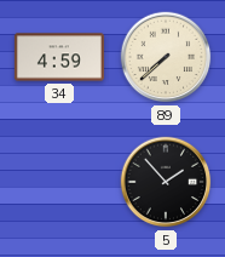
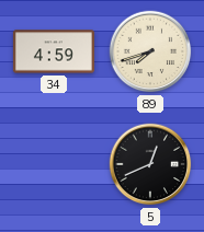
89: 7:38 -> 7:42
5: 1:53 -> 12:41
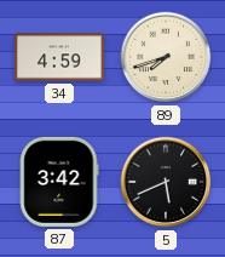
87: none -> 3:42
5: 12:41 -> 5:41
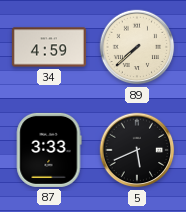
89: 7:42 -> 7:38
87: 3:42 -> 3:33
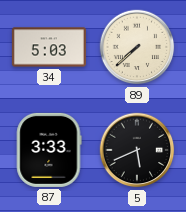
34: 4:59 -> 5:03
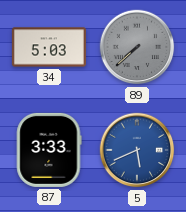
89 dial: cream -> grey
5 dial: black -> blue
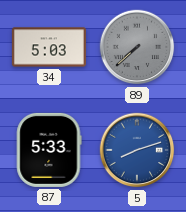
87: 3:33 -> 5:33
5: 5:41 -> 8:12
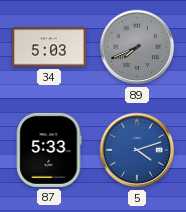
89: 7:38 -> 7:41
5: 8:12 -> 4:12
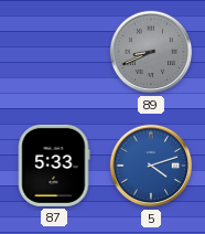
34: 5:03 -> none
89: 7:41 -> 8:41
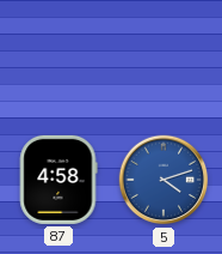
89: 8:41 -> none
87: 5:33 -> 4:58
